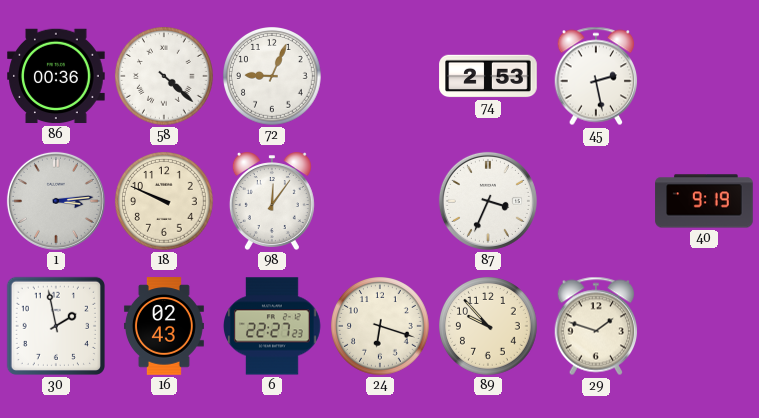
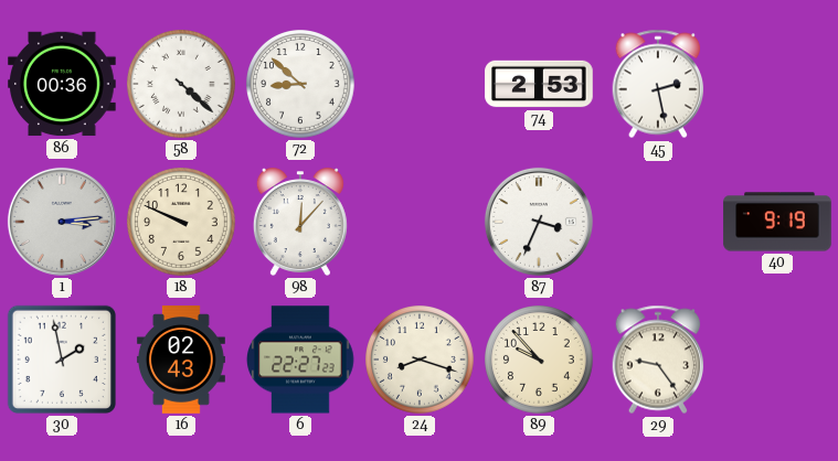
72: 9:04 -> 8:52
98: 12:06 -> 12:07
24: 6:18 -> 8:18
29: 1:48 -> 9:24
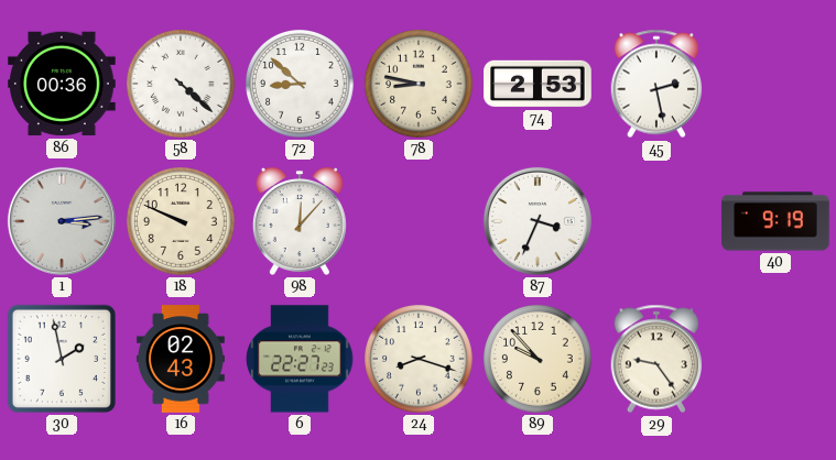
78: none -> 8:47
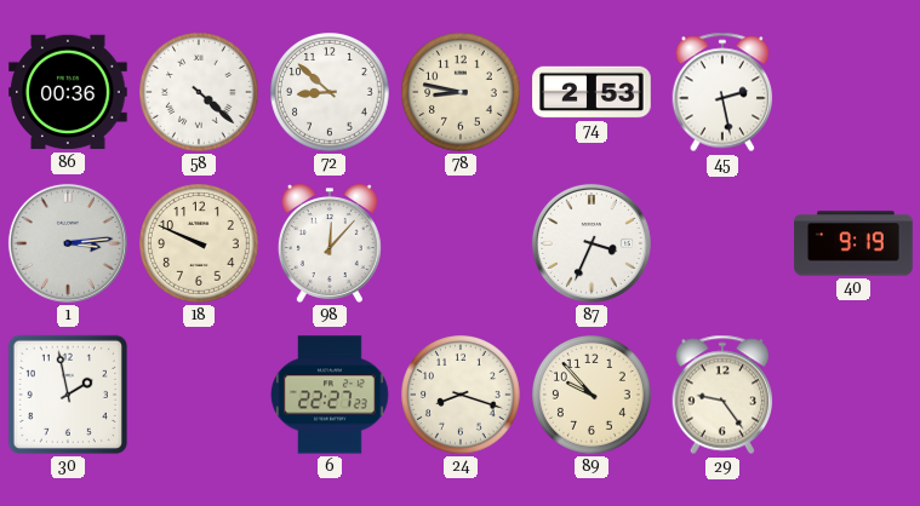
16: 02:43 -> none
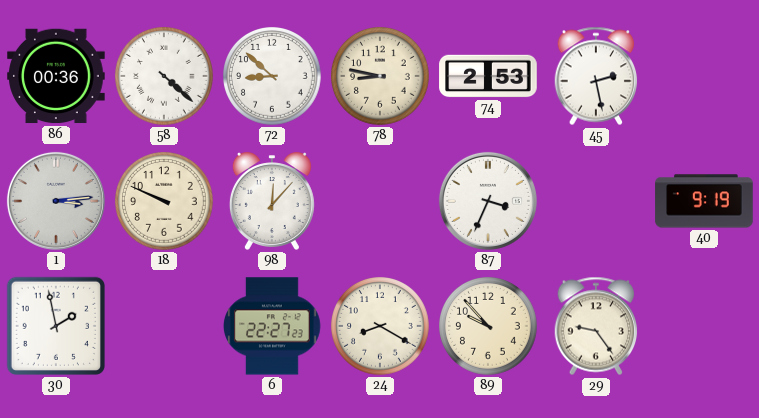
24: 8:18 -> 8:20
